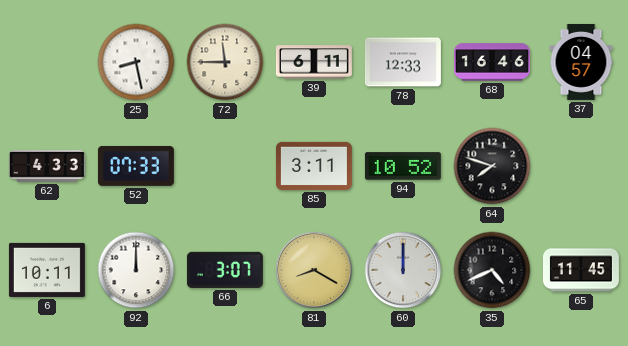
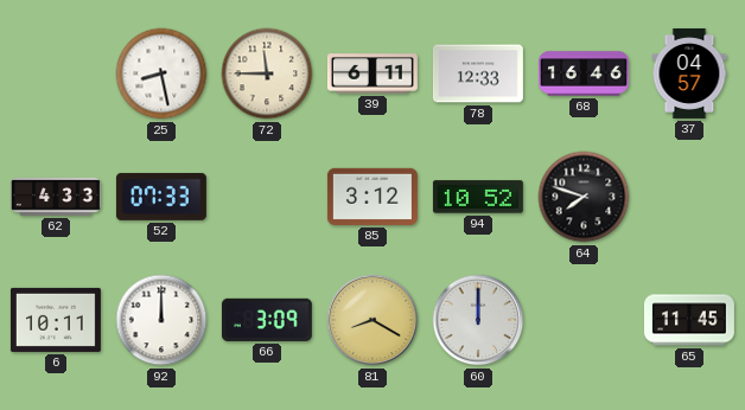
85: 3:11 -> 3:12
66: 3:07 -> 3:09
35: 4:41 -> none
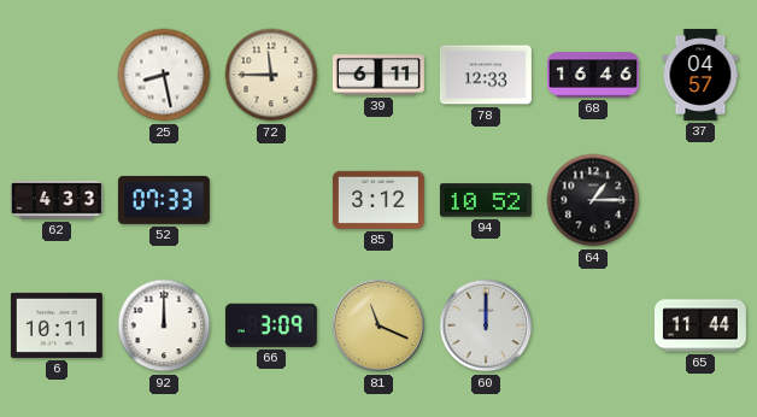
64: 7:48 -> 1:15
81: 8:20 -> 11:19
65: 11:45 -> 11:44
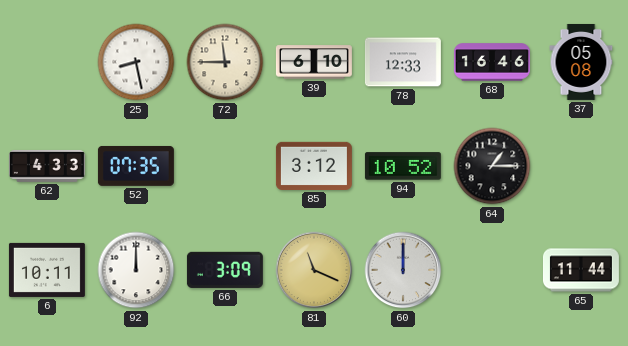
39: 6:11 -> 6:10
37: 04:57 -> 05:08
52: 07:33 -> 07:35
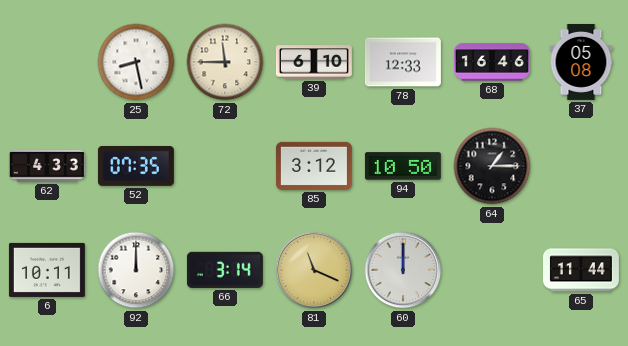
94: 10:52 -> 10:50
66: 3:09 -> 3:14
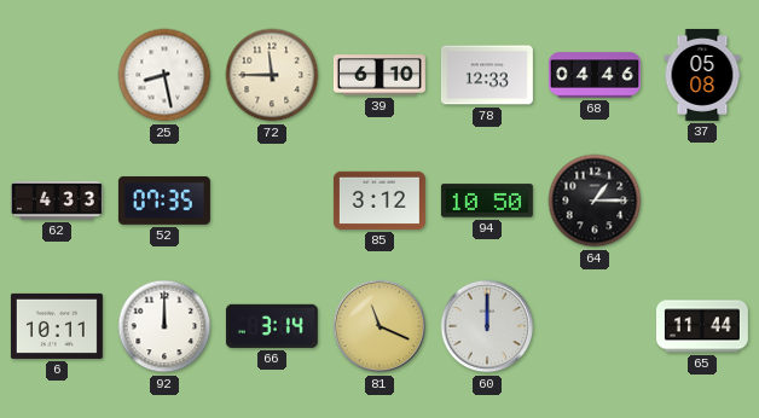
68: 16:46 -> 04:46
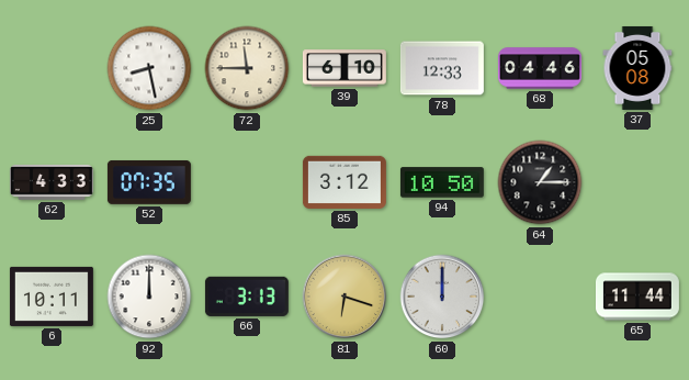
66: 3:14 -> 3:13
81: 11:19 -> 6:18
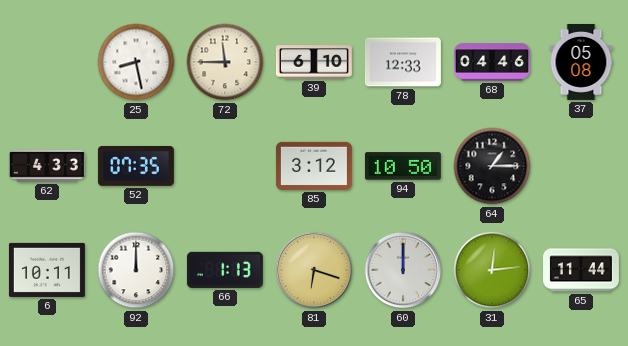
66: 3:13 -> 1:13
31: none -> 12:14
